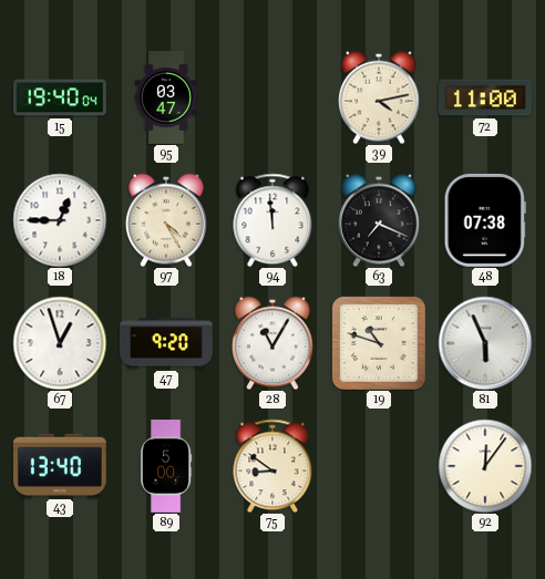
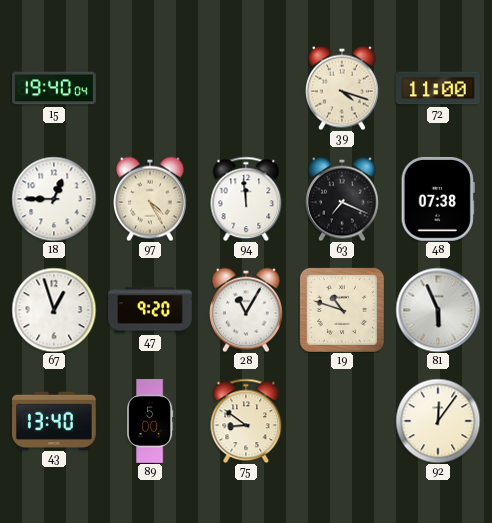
95: 03:47 -> none
39: 4:13 -> 4:18
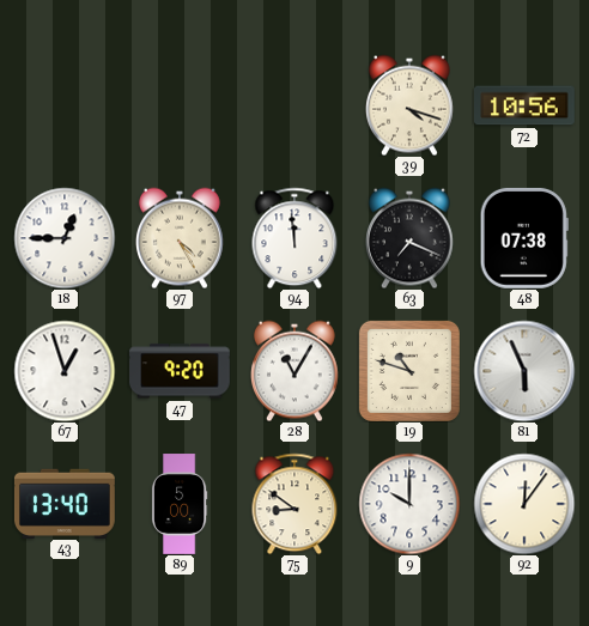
15: 19:40 -> none
72: 11:00 -> 10:56
9: none -> 10:00
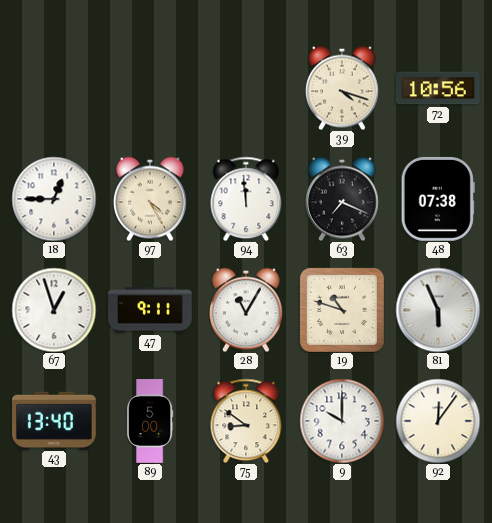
47: 9:20 -> 9:11
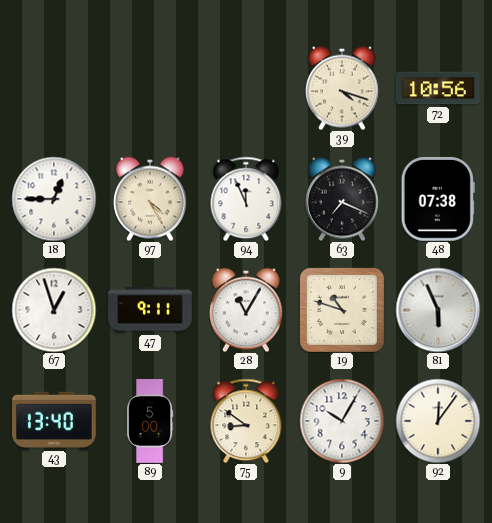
94: 11:59 -> 11:56
9: 10:00 -> 10:05
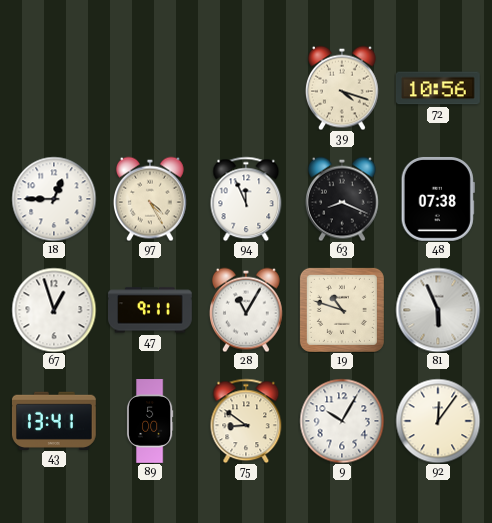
63: 7:19 -> 8:19
43: 13:40 -> 13:41
